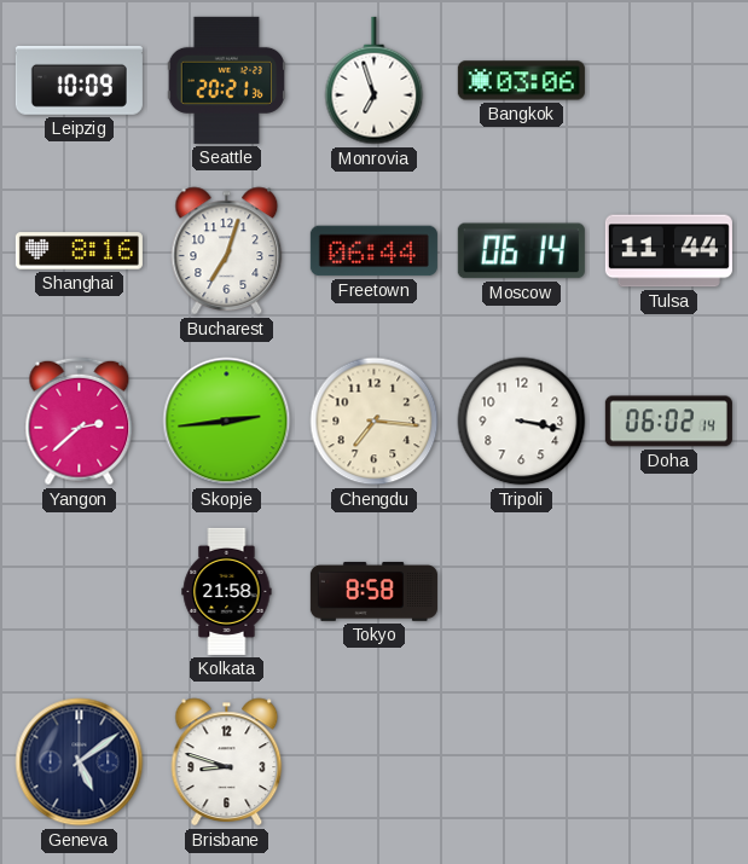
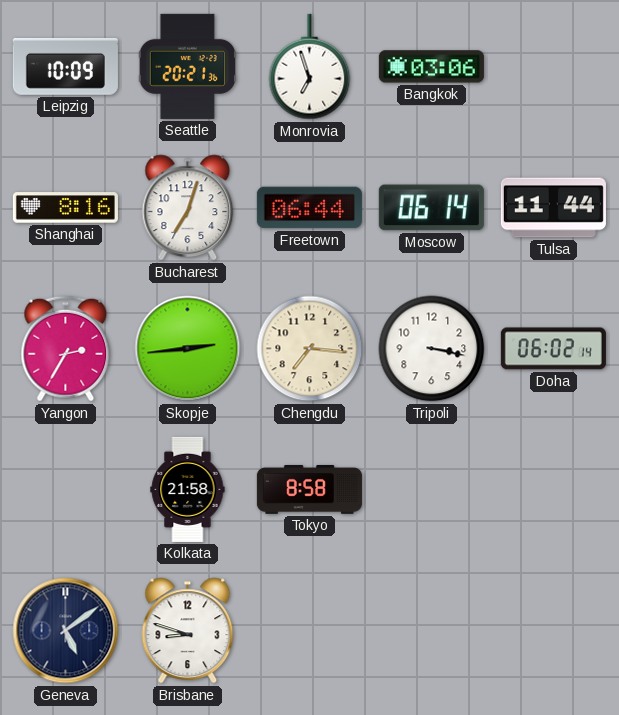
Yangon: 2:38 -> 2:35
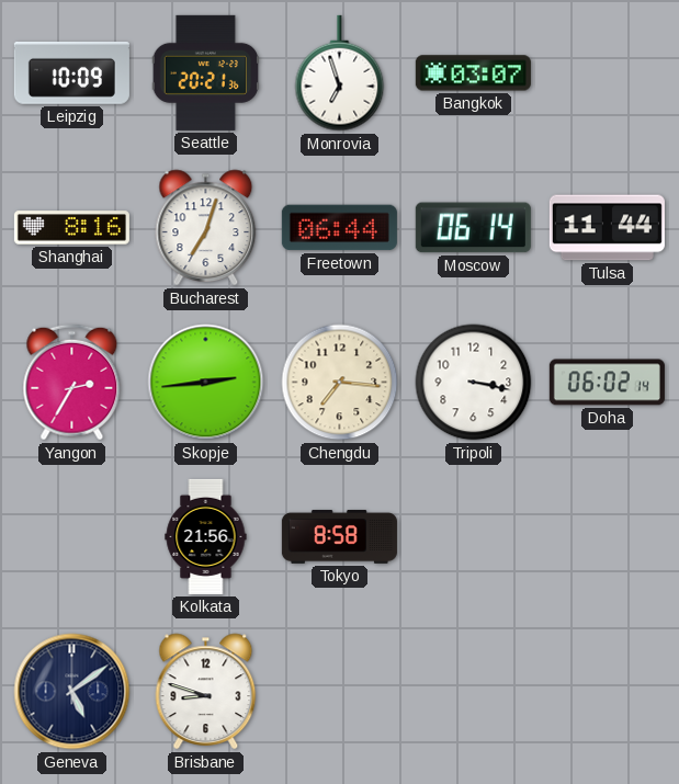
Bangkok: 03:06 -> 03:07
Kolkata: 21:58 -> 21:56
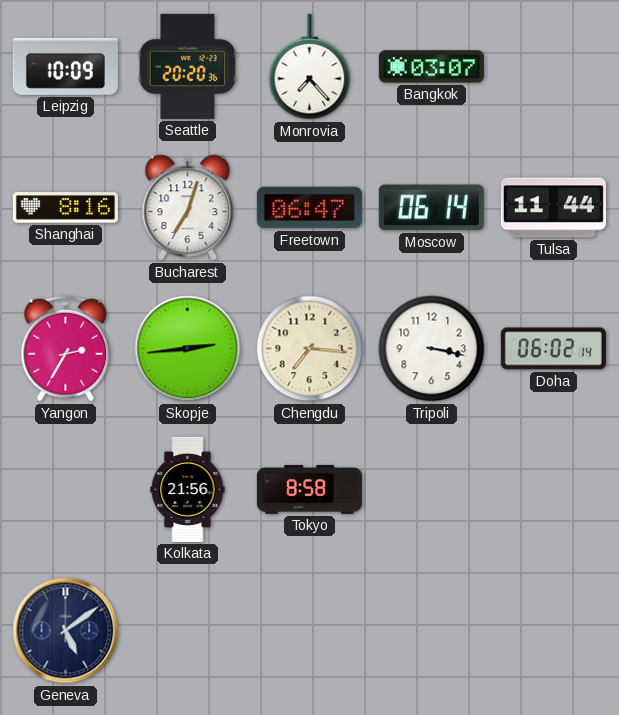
Seattle: 20:21 -> 20:20
Monrovia: 6:57 -> 7:23
Freetown: 06:44 -> 06:47
Brisbane: 8:48 -> none
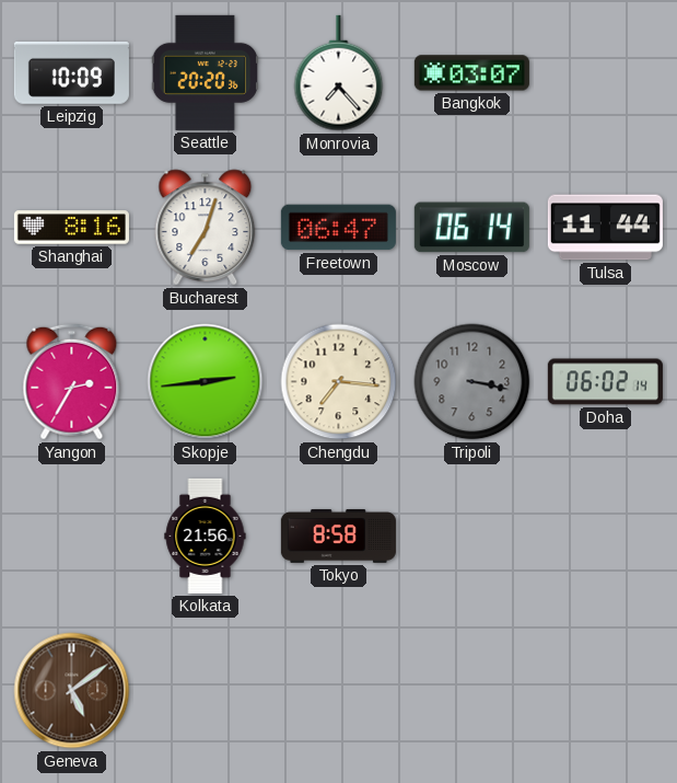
Tripoli dial: white -> grey
Geneva dial: navy -> brown
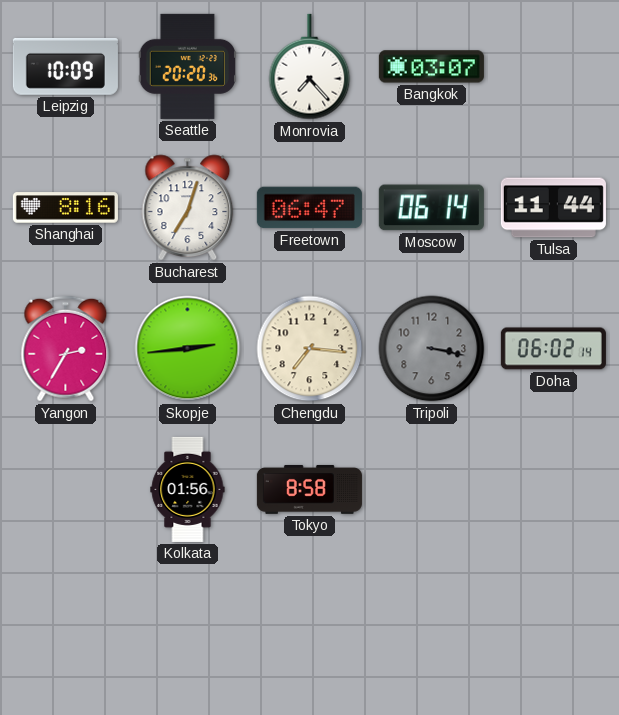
Kolkata: 21:56 -> 01:56
Geneva: 5:09 -> none
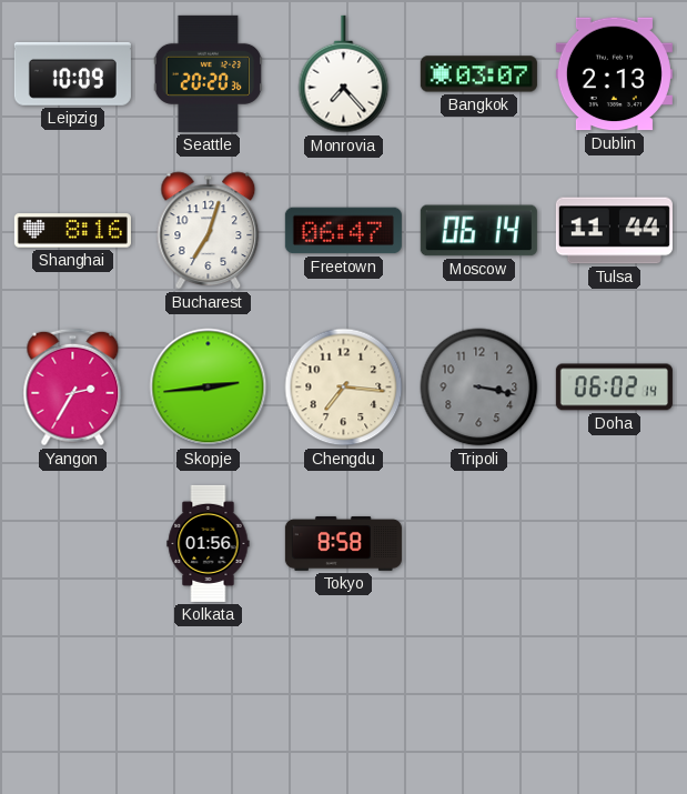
Dublin: none -> 2:13
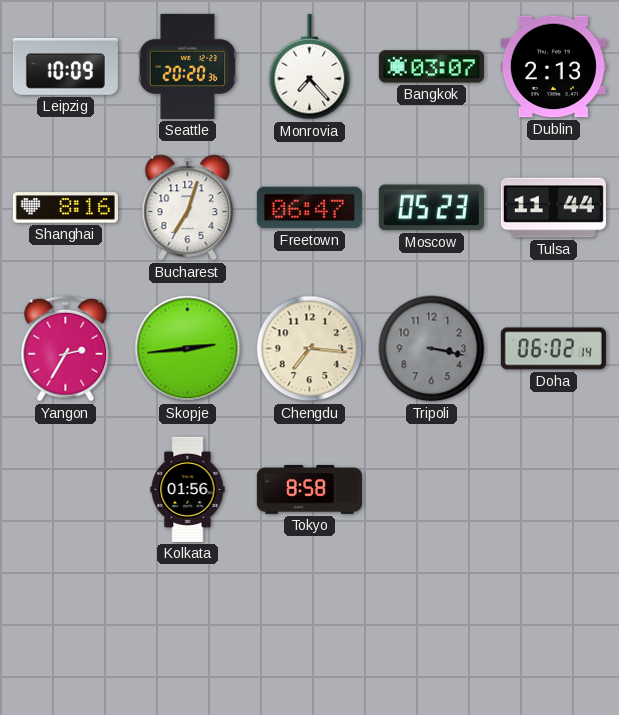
Moscow: 06:14 -> 05:23
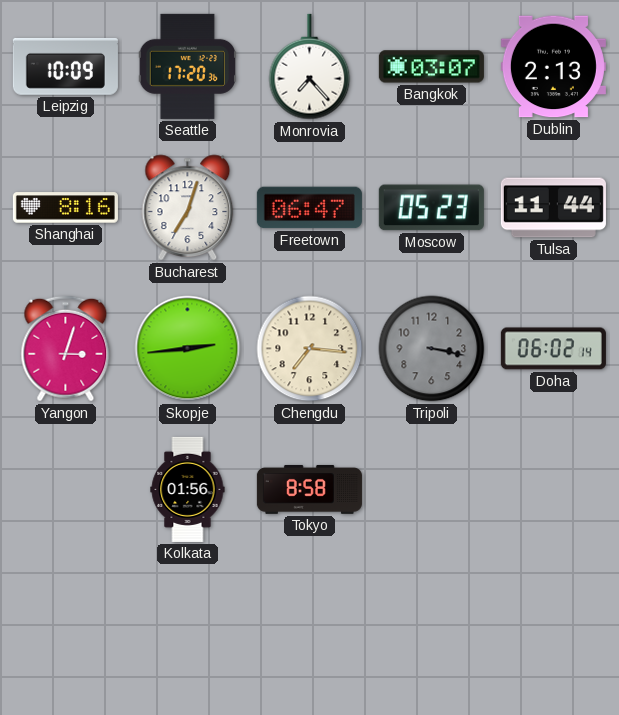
Seattle: 20:20 -> 17:20
Yangon: 2:35 -> 3:03
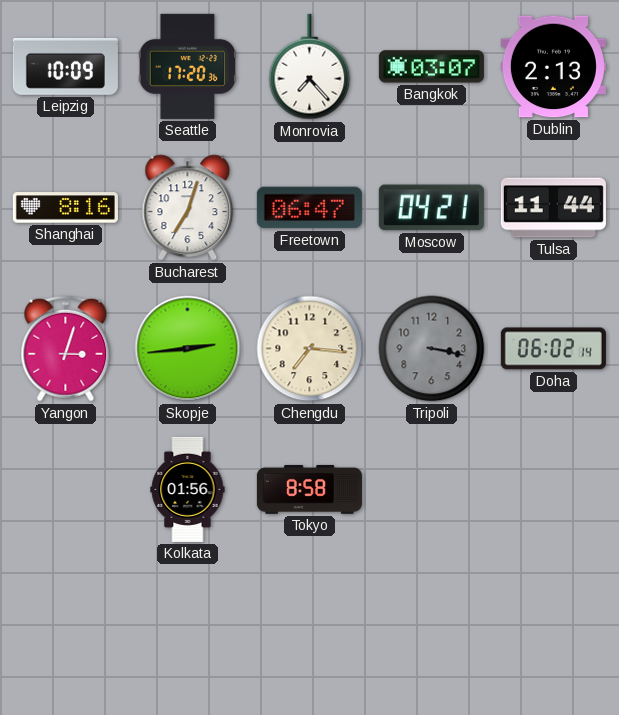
Moscow: 05:23 -> 04:21
